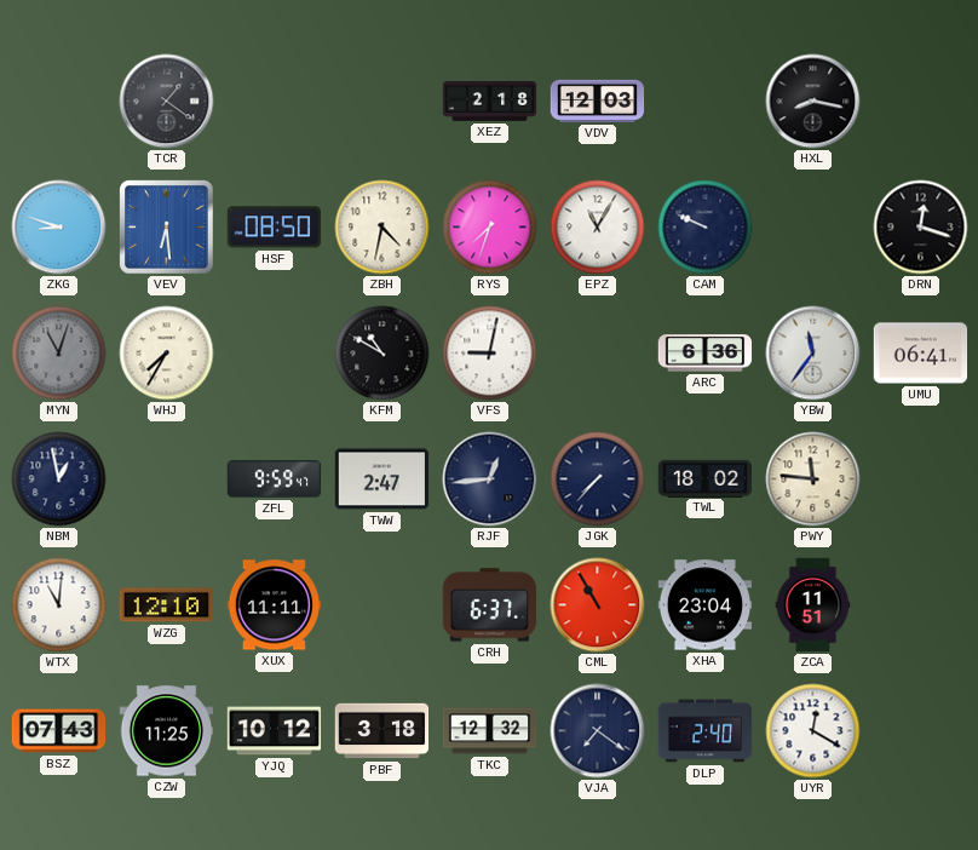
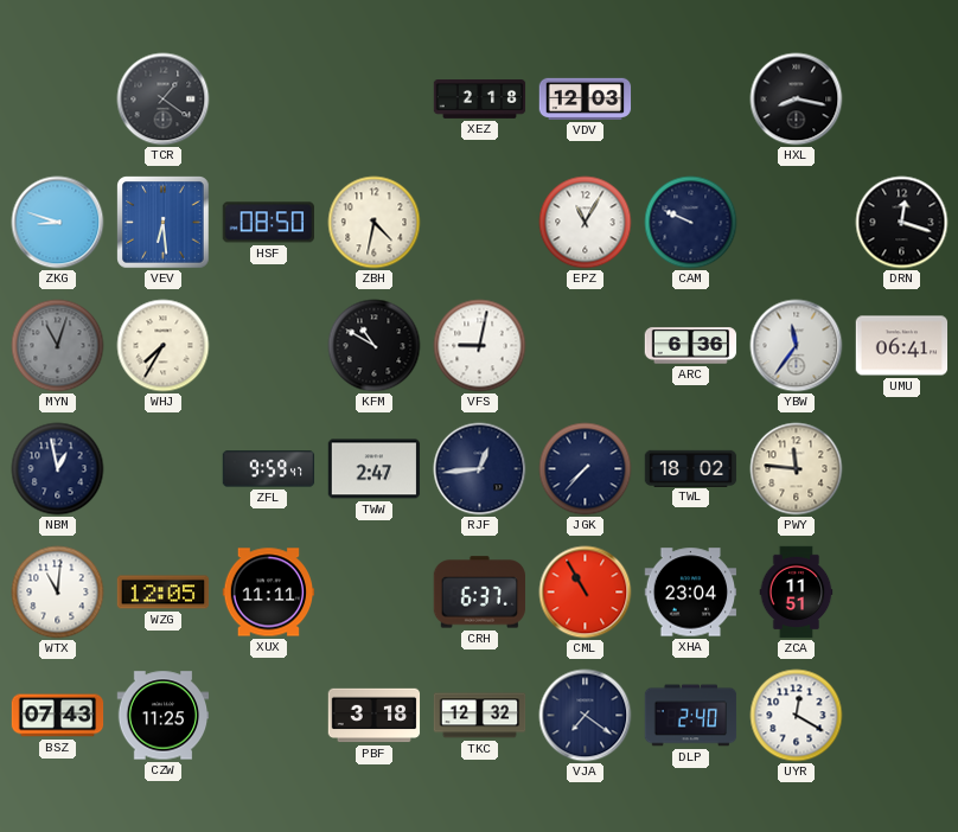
RYS: 7:33 -> none
WZG: 12:10 -> 12:05
YJQ: 10:12 -> none
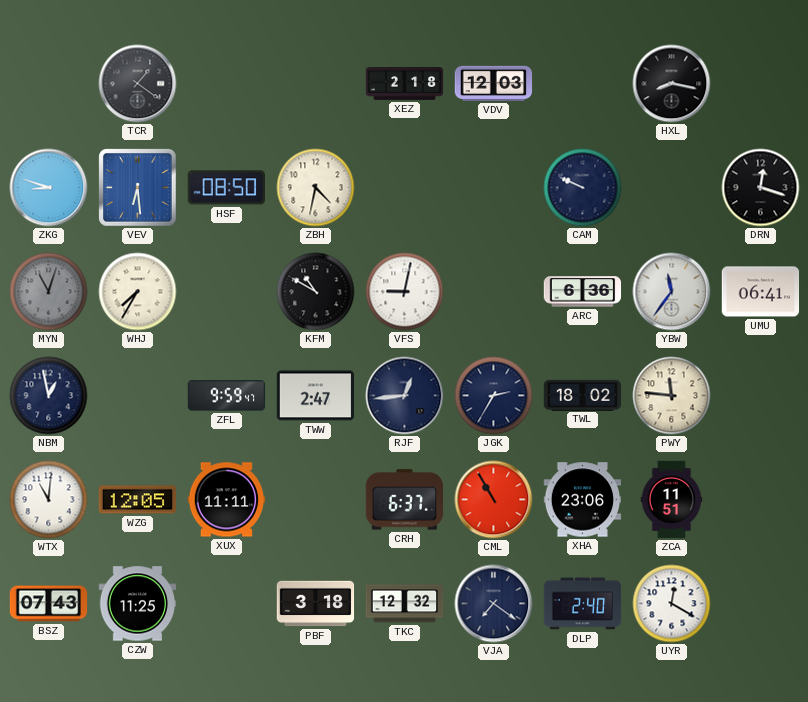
EPZ: 11:05 -> none
JGK: 7:37 -> 2:35
XHA: 23:04 -> 23:06
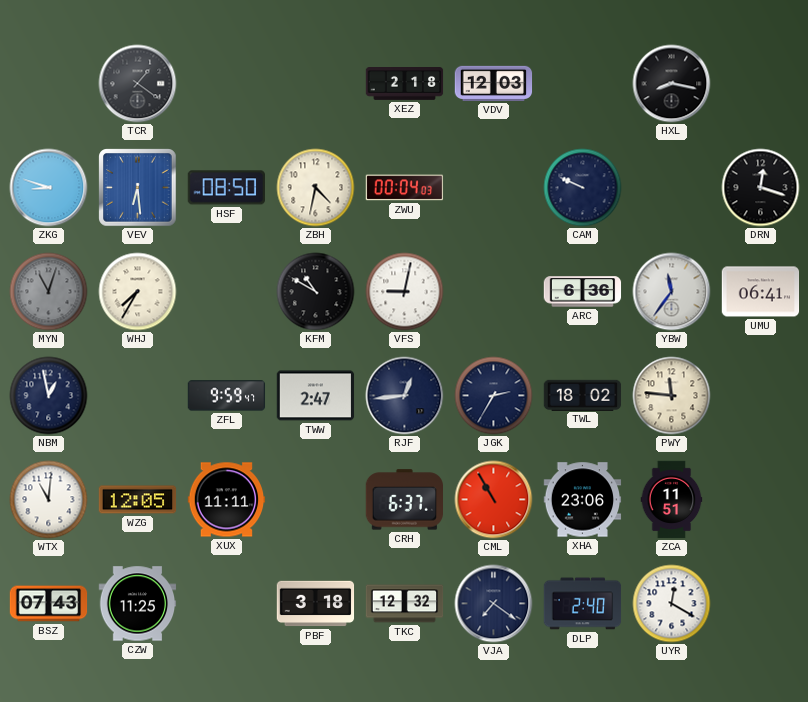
ZWU: none -> 00:04
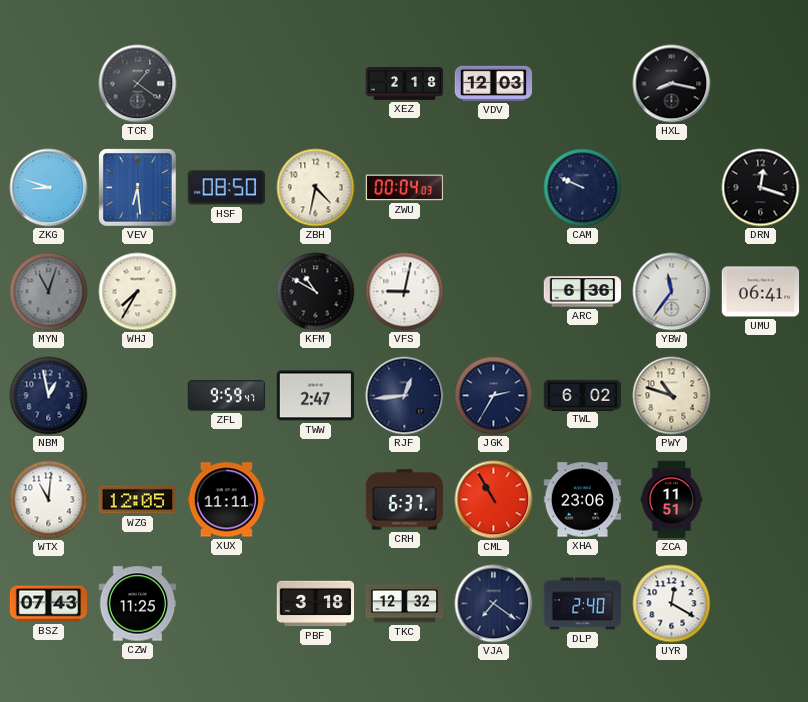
TWL: 18:02 -> 6:02
PWY: 11:46 -> 10:48
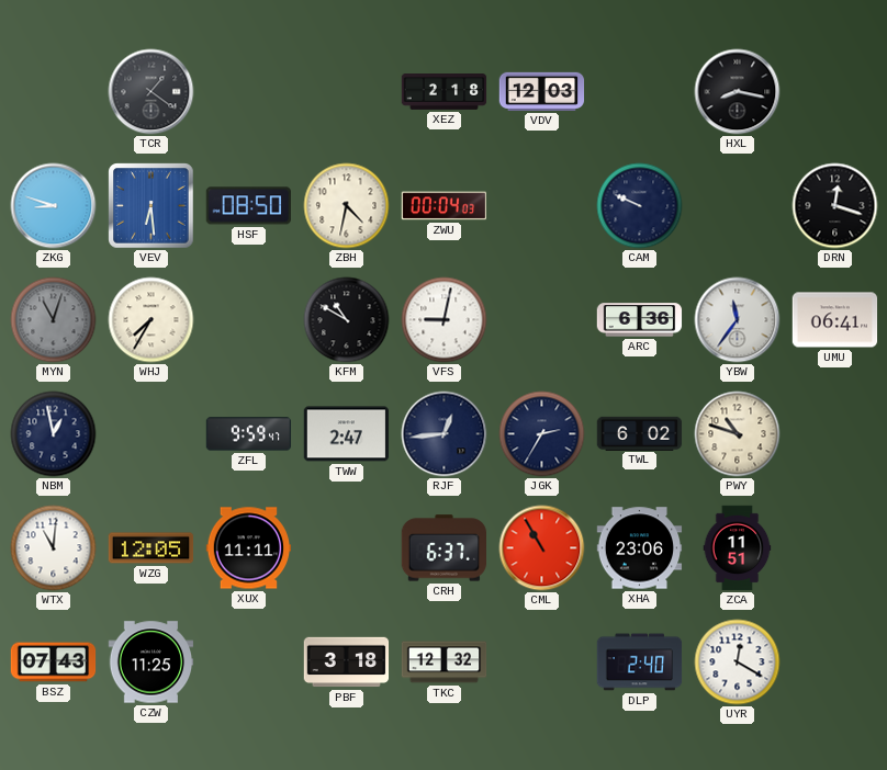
VJA: 7:21 -> none
